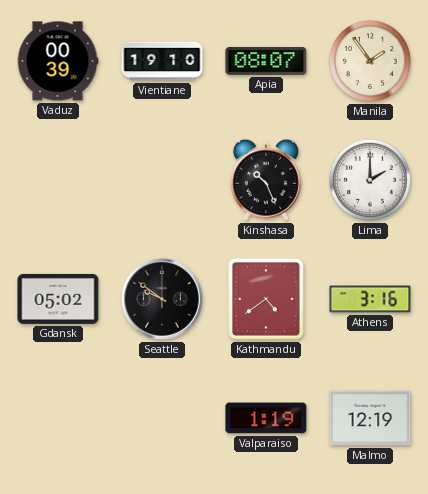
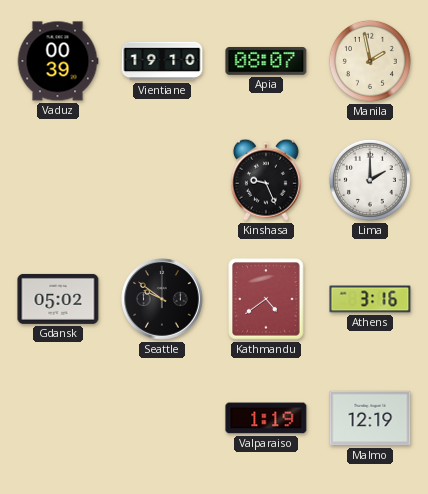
Manila: 1:54 -> 1:58
Kinshasa: 10:26 -> 9:26
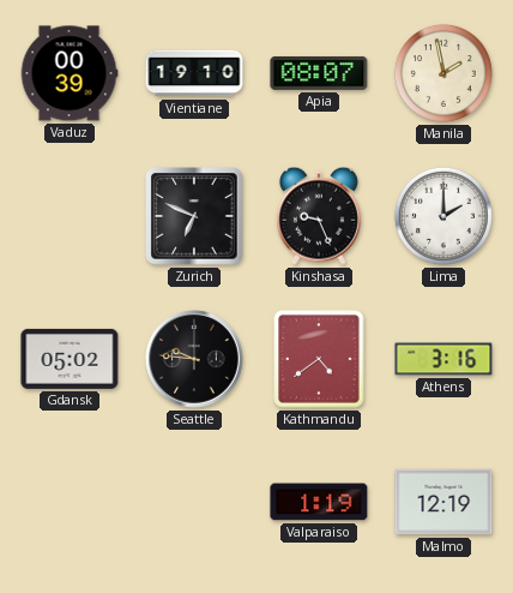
Zurich: none -> 6:49
Seattle: 9:51 -> 9:46
